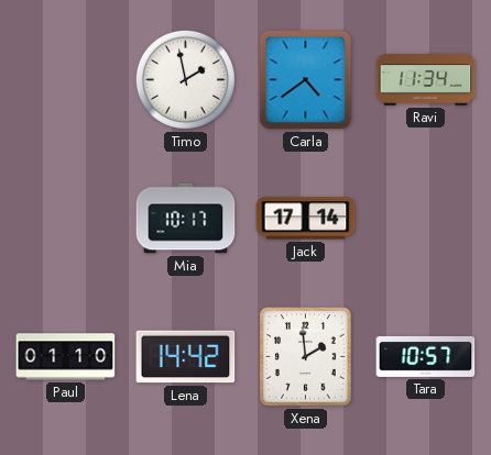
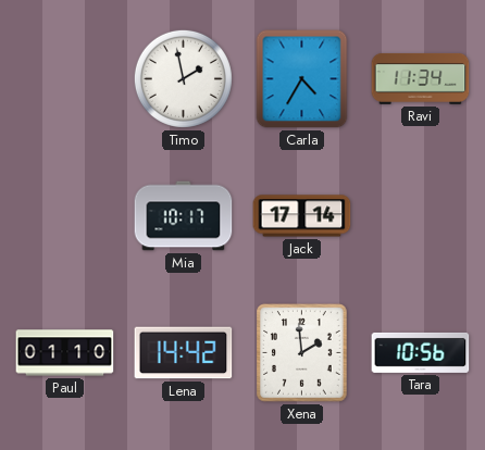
Carla: 4:39 -> 4:35
Tara: 10:57 -> 10:56
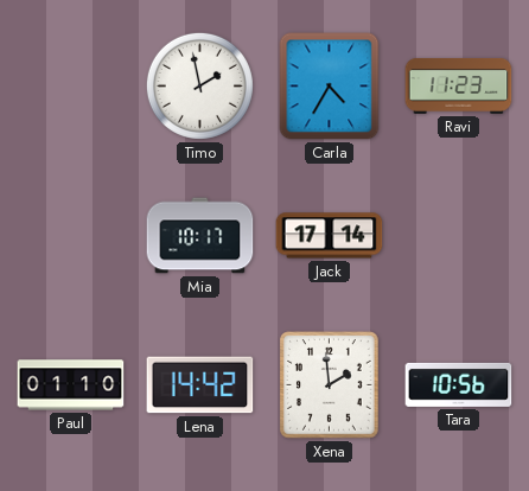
Ravi: 11:34 -> 11:23
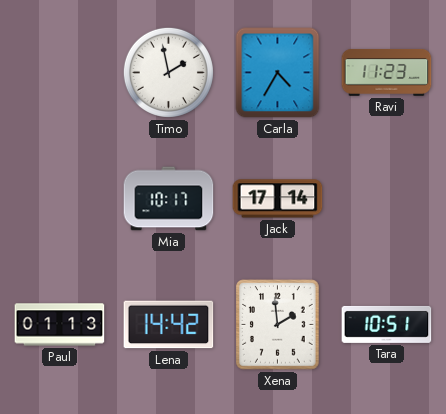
Paul: 01:10 -> 01:13
Tara: 10:56 -> 10:51
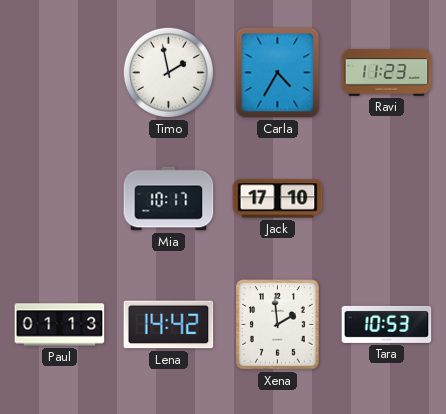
Jack: 17:14 -> 17:10
Tara: 10:51 -> 10:53
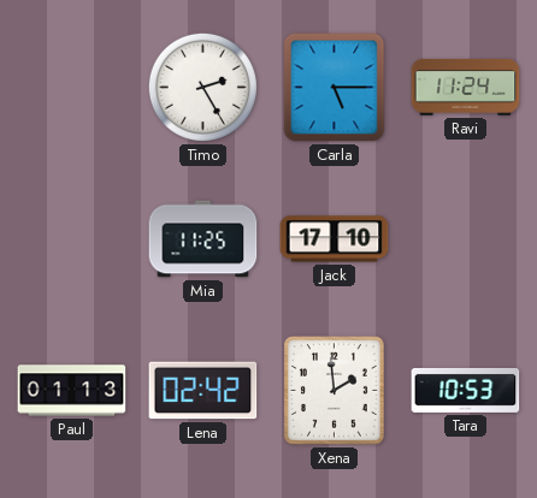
Timo: 1:58 -> 2:25
Carla: 4:35 -> 5:15
Ravi: 11:23 -> 11:24
Mia: 10:17 -> 11:25
Lena: 14:42 -> 02:42
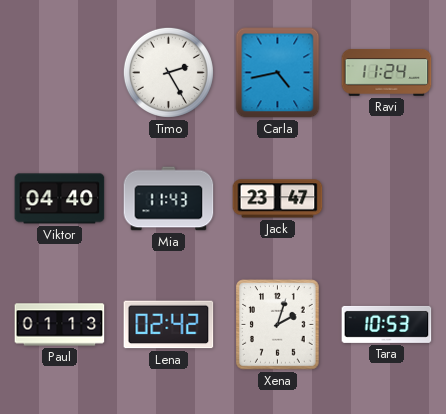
Carla: 5:15 -> 4:43
Viktor: none -> 04:40
Mia: 11:25 -> 11:43
Jack: 17:10 -> 23:47
Xena: 1:59 -> 2:03
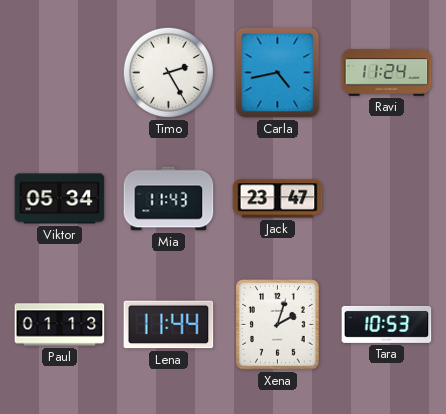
Viktor: 04:40 -> 05:34
Lena: 02:42 -> 11:44
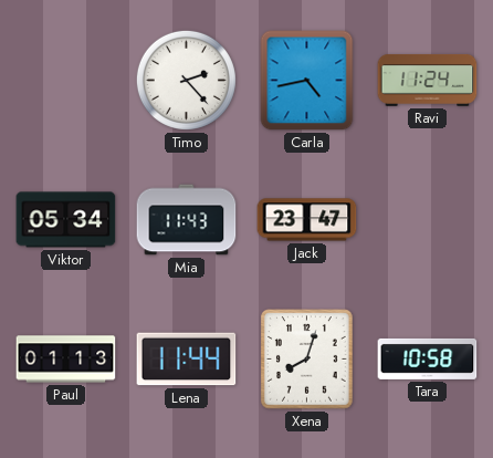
Timo: 2:25 -> 2:23
Xena: 2:03 -> 8:03
Tara: 10:53 -> 10:58
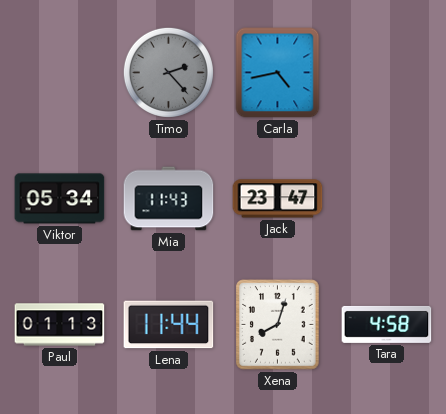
Timo dial: white -> grey
Ravi: 11:24 -> none
Tara: 10:58 -> 4:58
